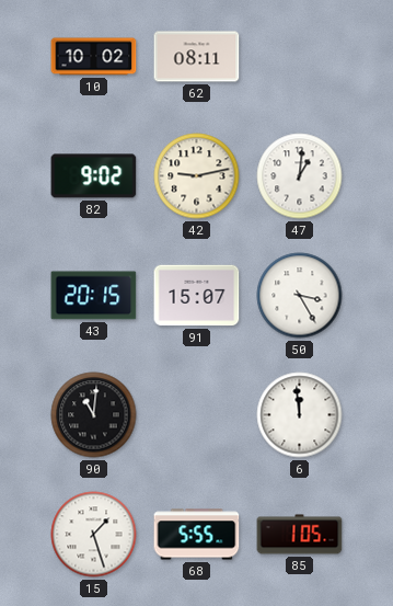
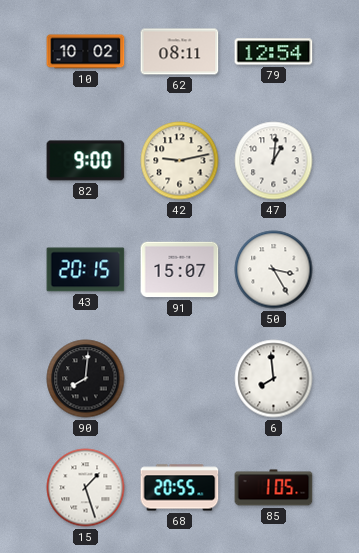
79: none -> 12:54
82: 9:02 -> 9:00
90: 11:01 -> 8:01
6: 11:59 -> 7:59
68: 5:55 -> 20:55
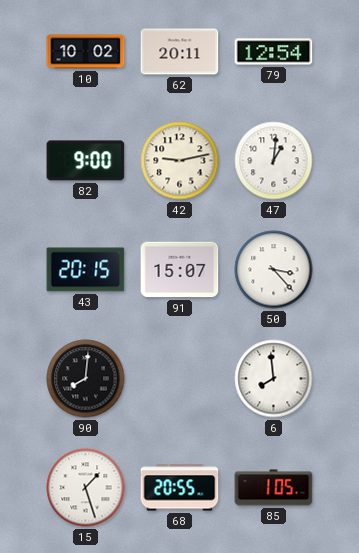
62: 08:11 -> 20:11
50: 3:25 -> 3:23
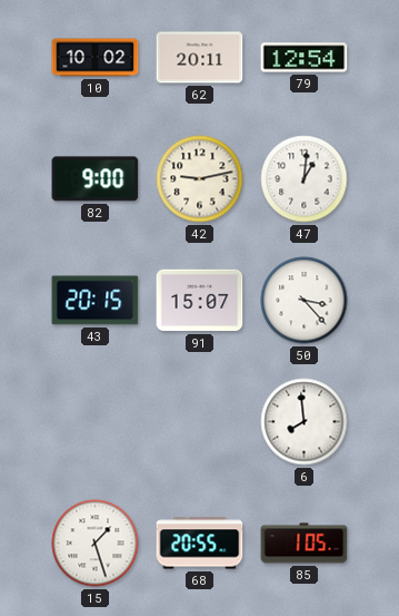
90: 8:01 -> none
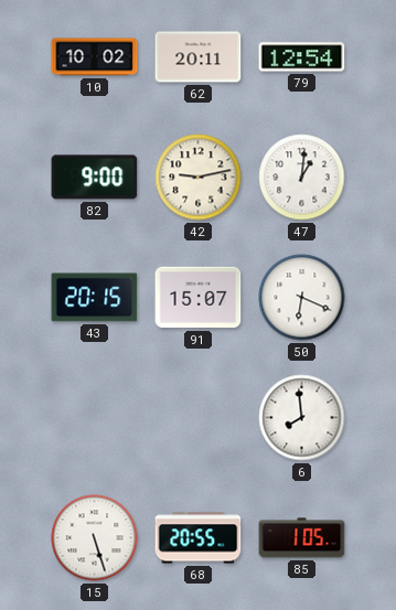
50: 3:23 -> 6:19
15: 1:27 -> 5:27
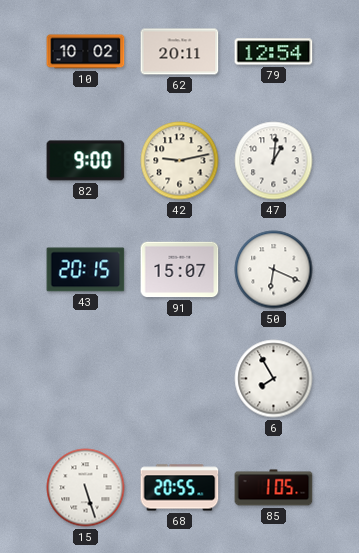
6: 7:59 -> 7:55
